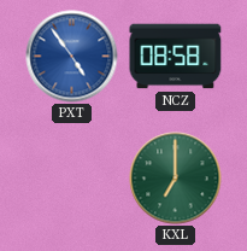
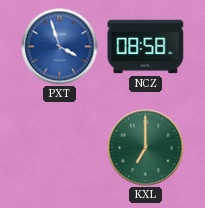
PXT: 4:54 -> 3:57
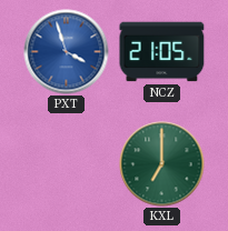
NCZ: 08:58 -> 21:05
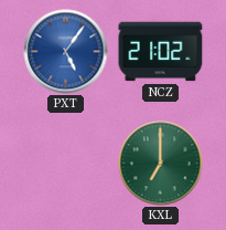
PXT: 3:57 -> 5:06
NCZ: 21:05 -> 21:02
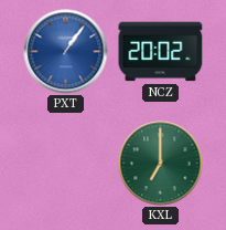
PXT: 5:06 -> 1:06
NCZ: 21:02 -> 20:02
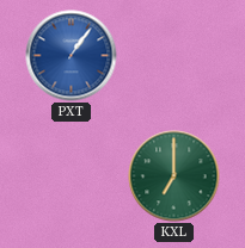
NCZ: 20:02 -> none
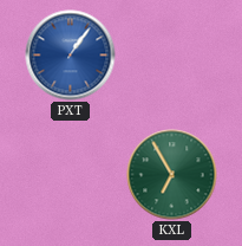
KXL: 7:00 -> 6:55
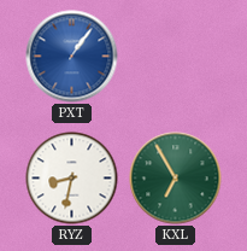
RYZ: none -> 8:32
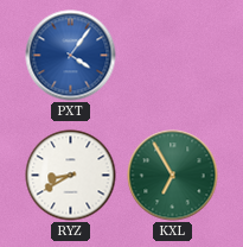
PXT: 1:06 -> 4:06
RYZ: 8:32 -> 8:40
